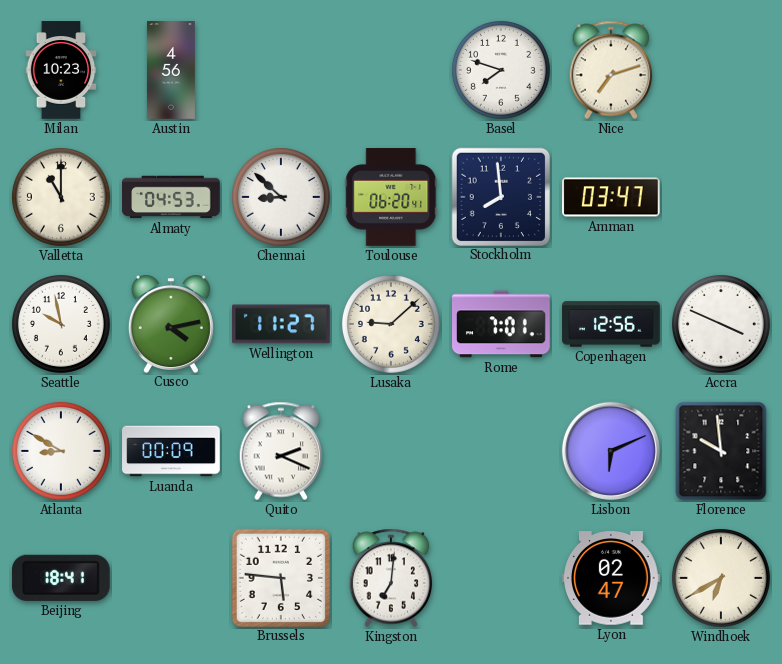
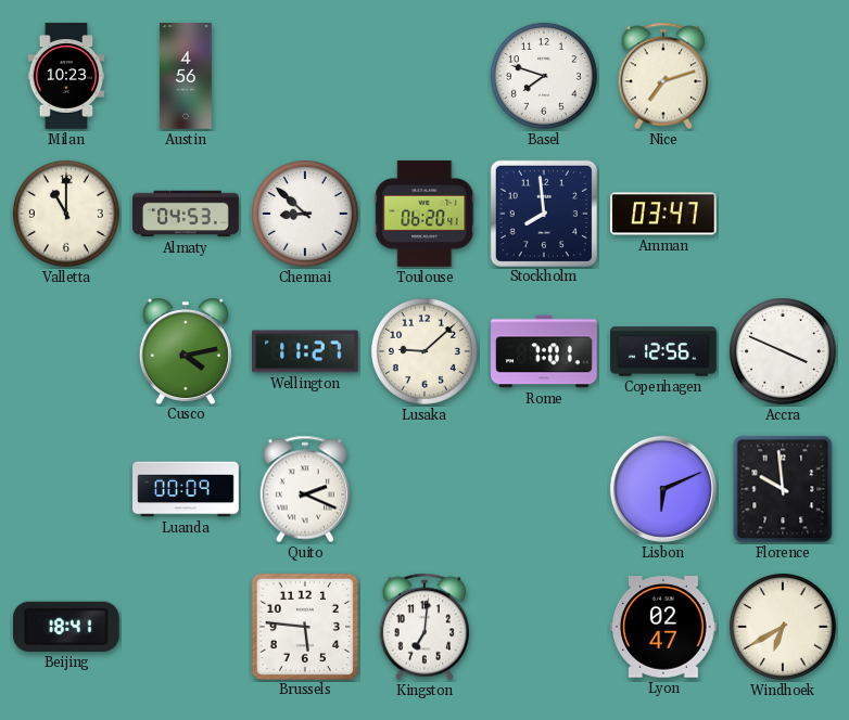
Seattle: 9:58 -> none
Atlanta: 8:50 -> none
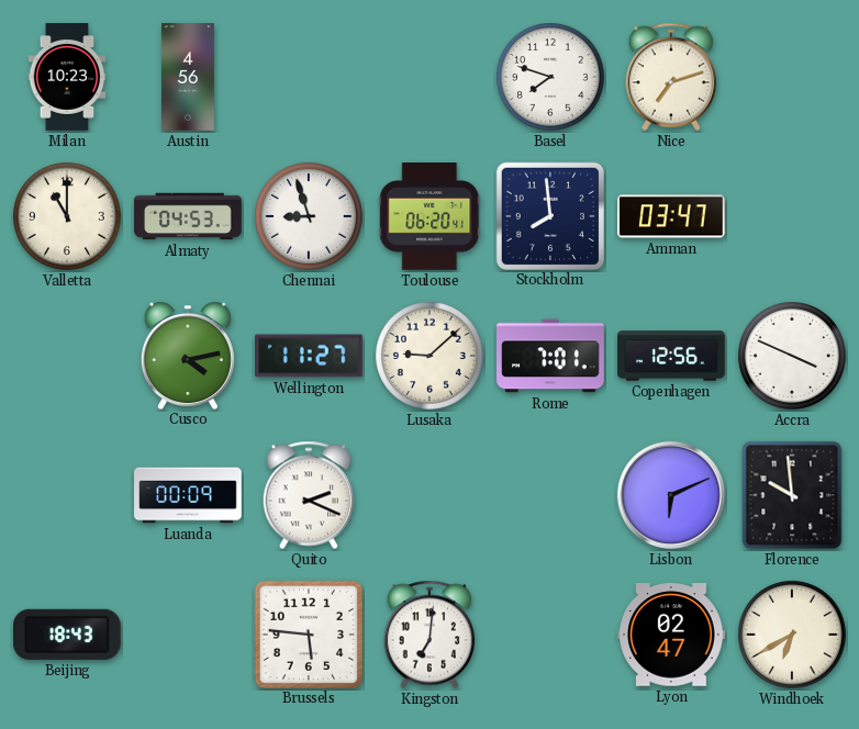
Chennai: 8:52 -> 8:57
Beijing: 18:41 -> 18:43
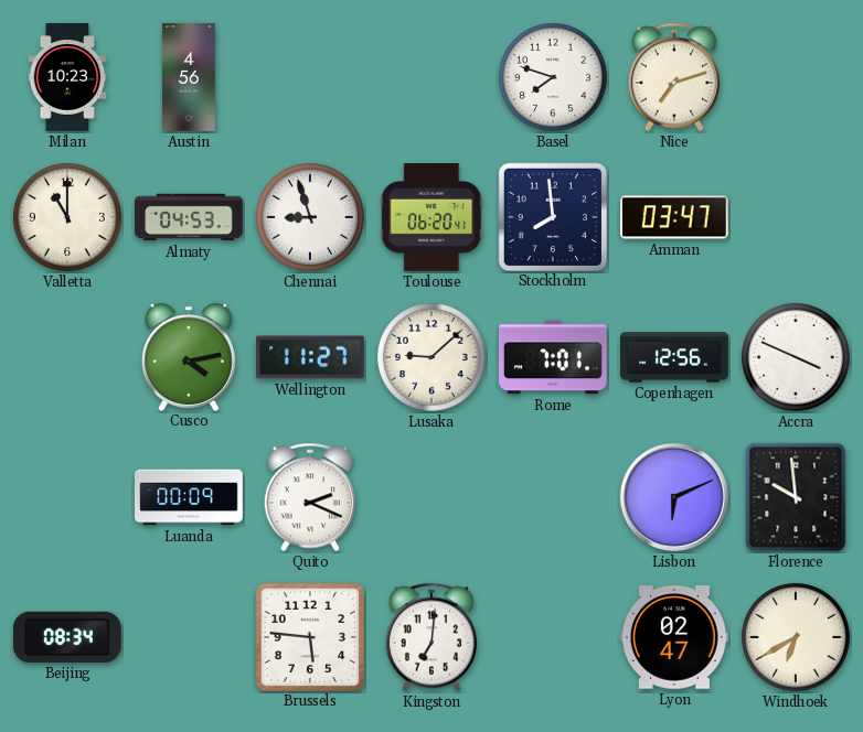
Beijing: 18:43 -> 08:34
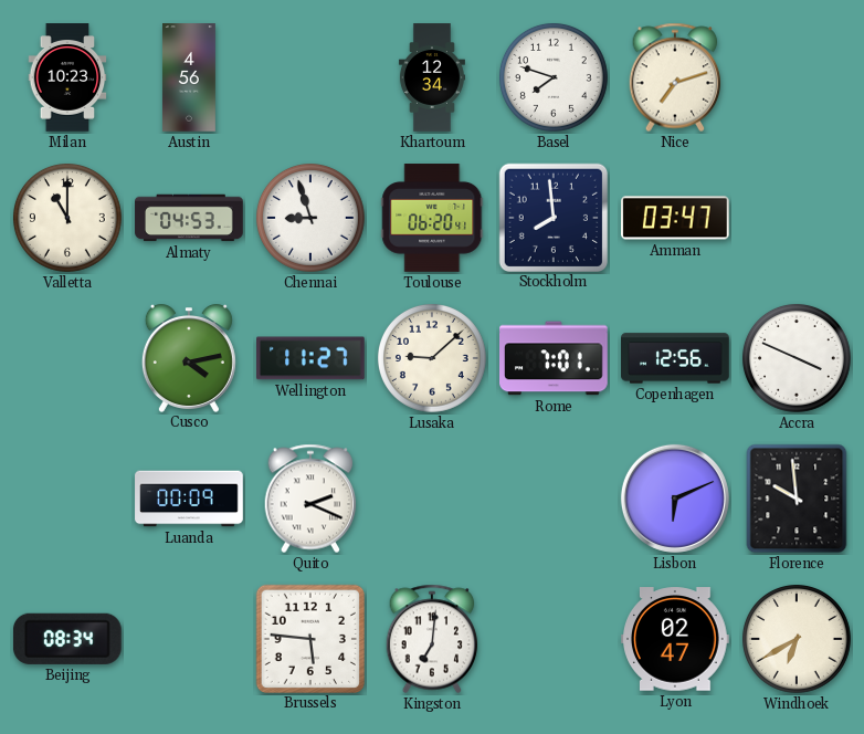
Khartoum: none -> 12:34
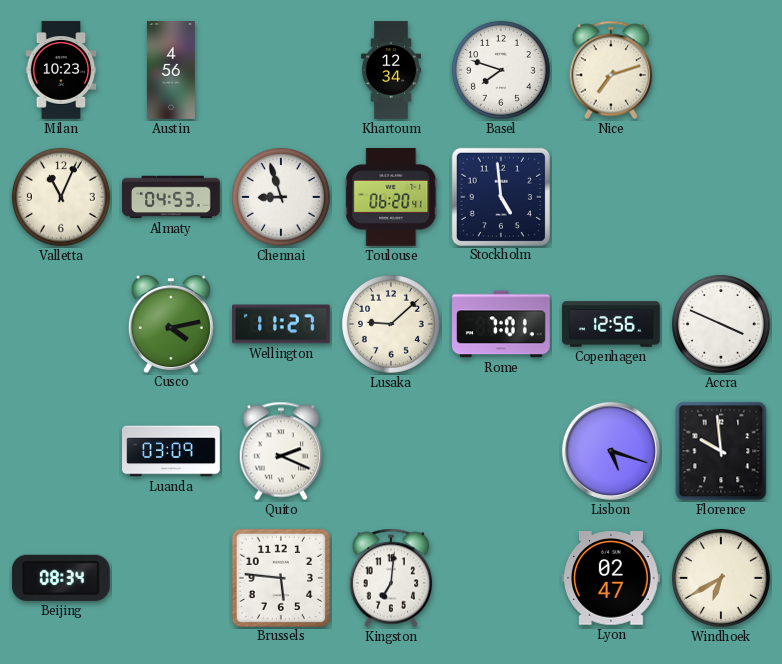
Valletta: 11:00 -> 11:04
Stockholm: 7:59 -> 4:59
Amman: 03:47 -> none
Luanda: 00:09 -> 03:09
Lisbon: 6:11 -> 5:18
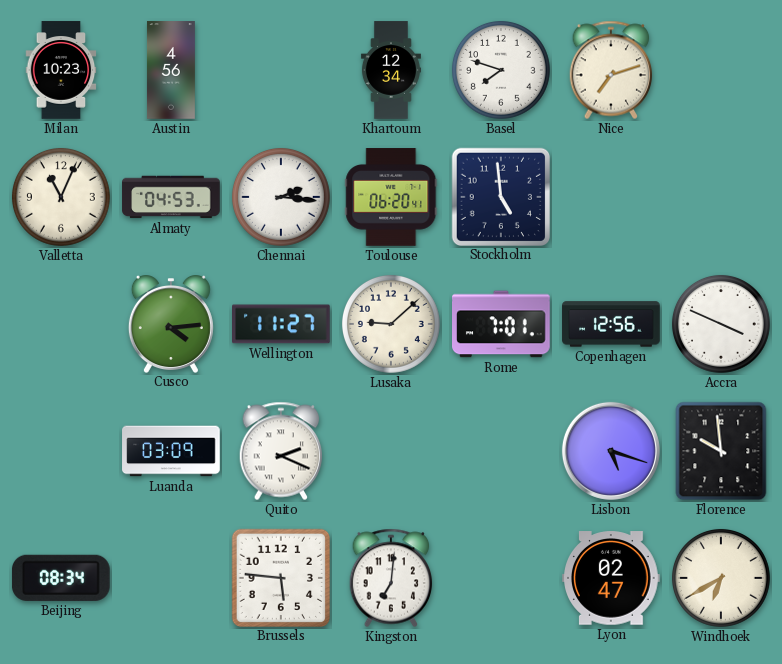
Chennai: 8:57 -> 2:16
Cusco: 4:13 -> 4:14
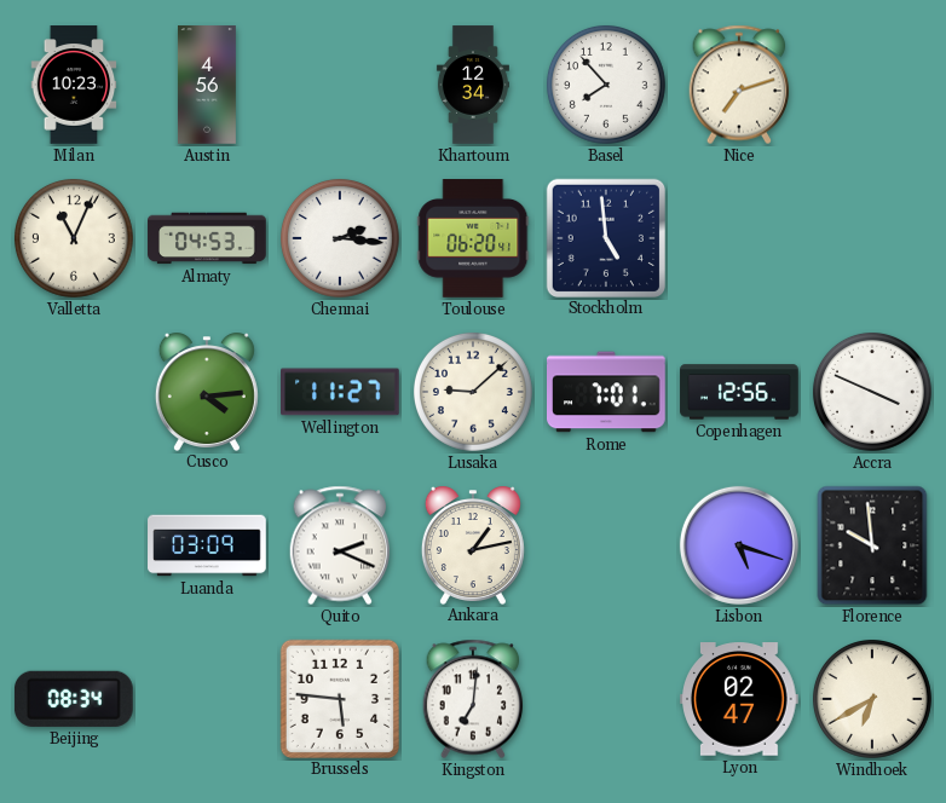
Basel: 7:48 -> 7:53
Ankara: none -> 1:13
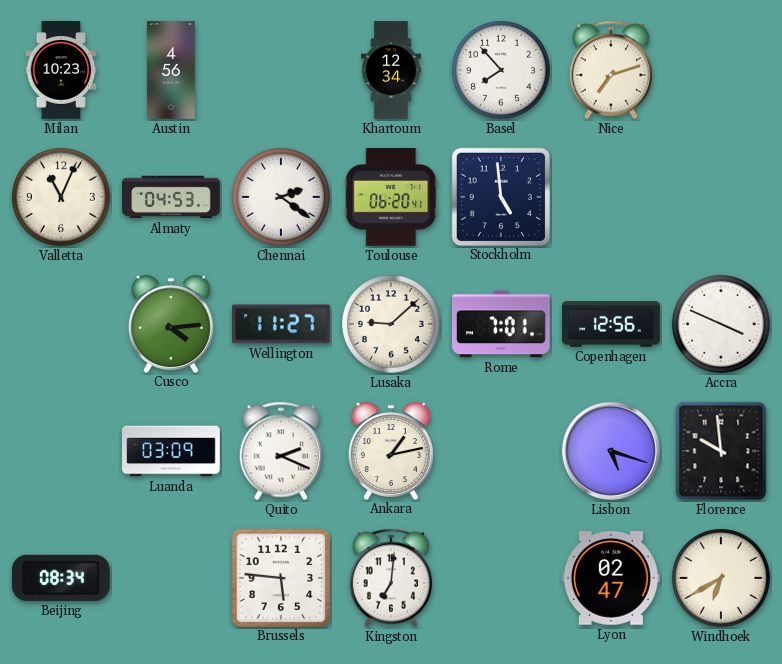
Chennai: 2:16 -> 2:21
